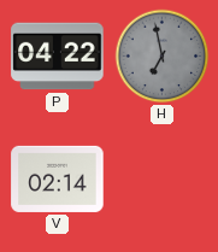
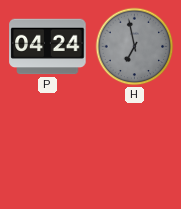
P: 04:22 -> 04:24
V: 02:14 -> none
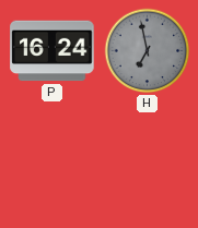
P: 04:24 -> 16:24
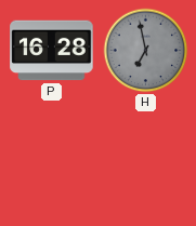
P: 16:24 -> 16:28
